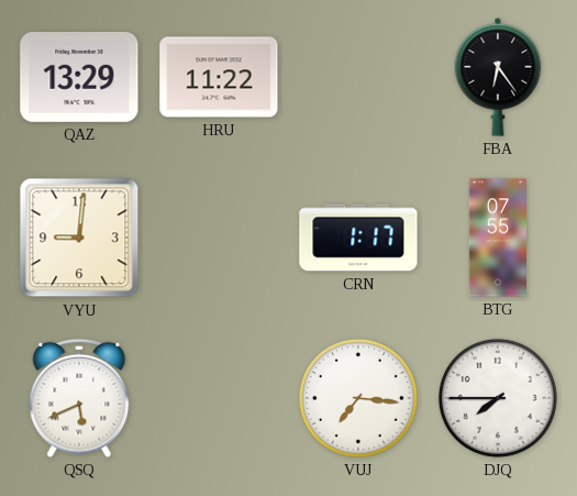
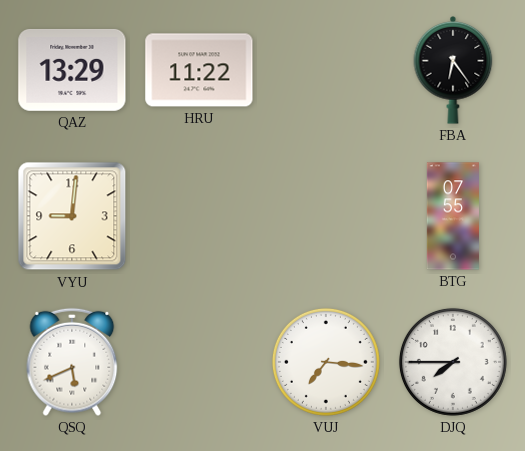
CRN: 1:17 -> none
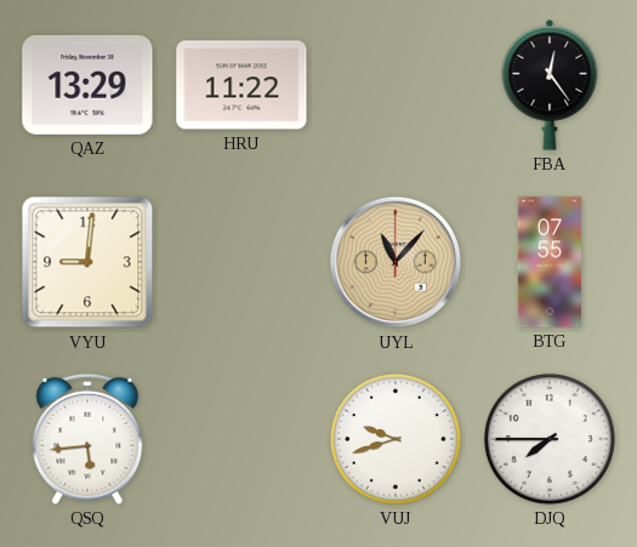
FBA: 6:24 -> 12:24
UYL: none -> 11:07
QSQ: 5:41 -> 5:44
VUJ: 7:16 -> 9:42
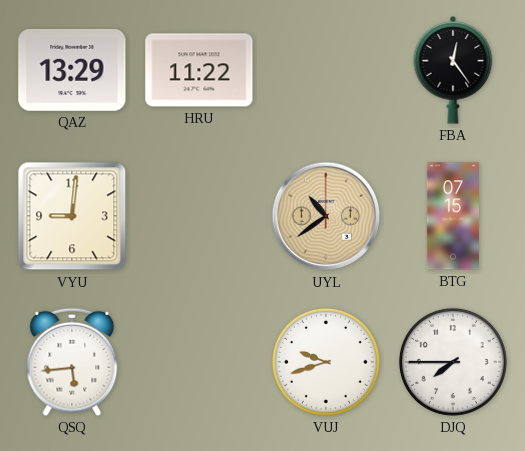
UYL: 11:07 -> 10:39
BTG: 07:55 -> 07:15
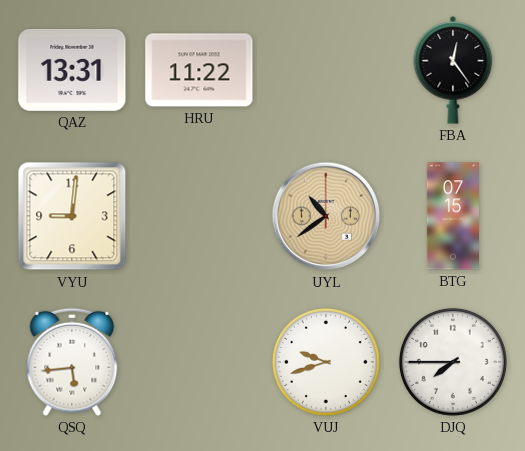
QAZ: 13:29 -> 13:31
